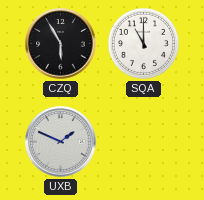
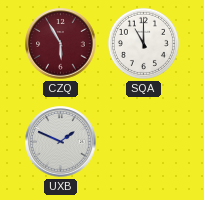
CZQ dial: black -> burgundy
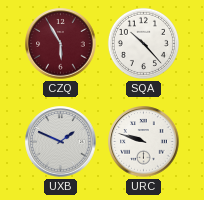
SQA: 11:00 -> 10:23
URC: none -> 9:48
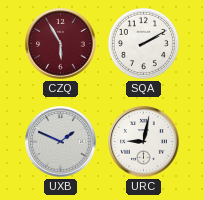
SQA: 10:23 -> 2:10
URC: 9:48 -> 9:02
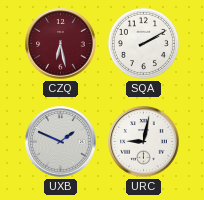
CZQ: 5:55 -> 6:28
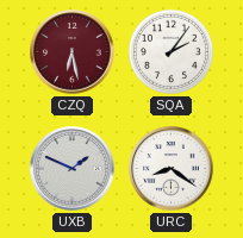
SQA: 2:10 -> 2:06
URC: 9:02 -> 8:21
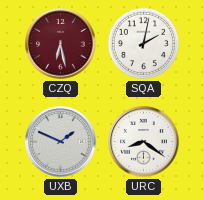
SQA: 2:06 -> 2:02
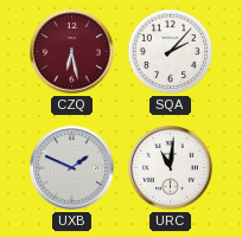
SQA: 2:02 -> 2:07
URC: 8:21 -> 11:01
